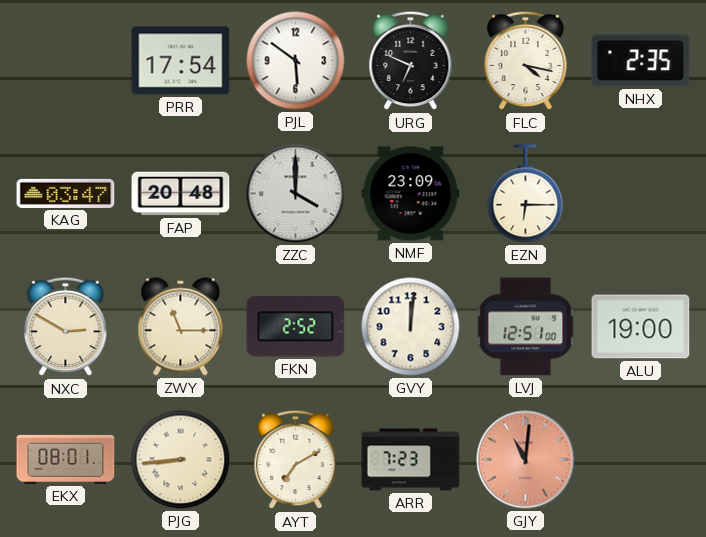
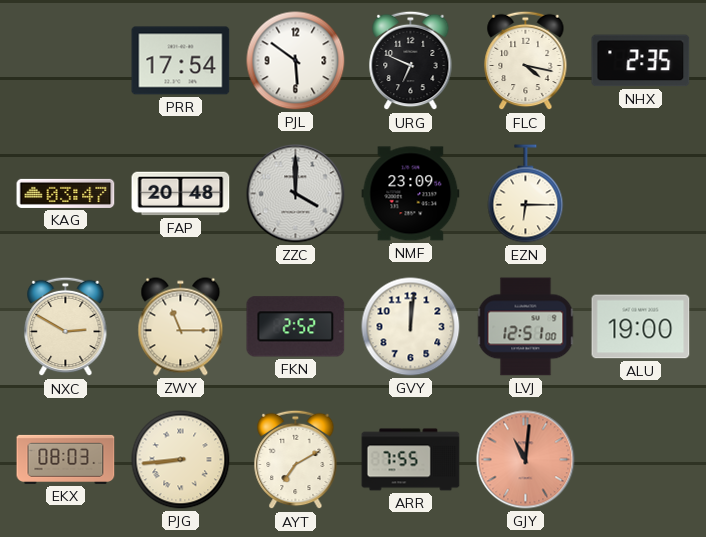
EKX: 08:01 -> 08:03
ARR: 7:23 -> 7:55
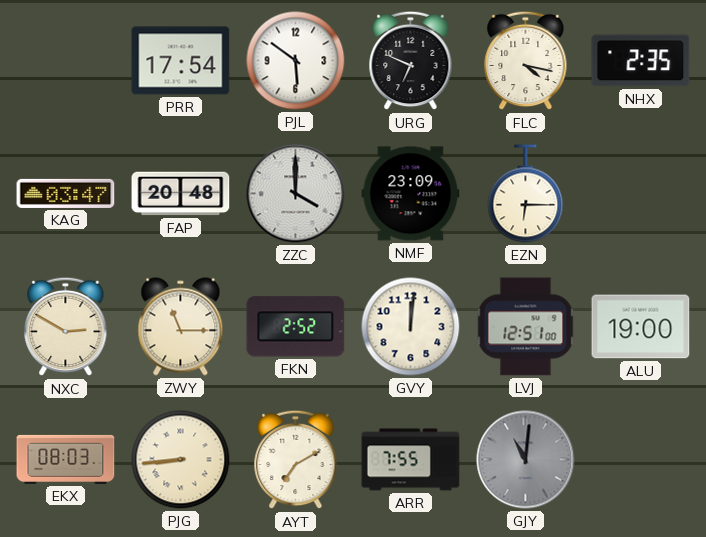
GJY dial: salmon -> grey
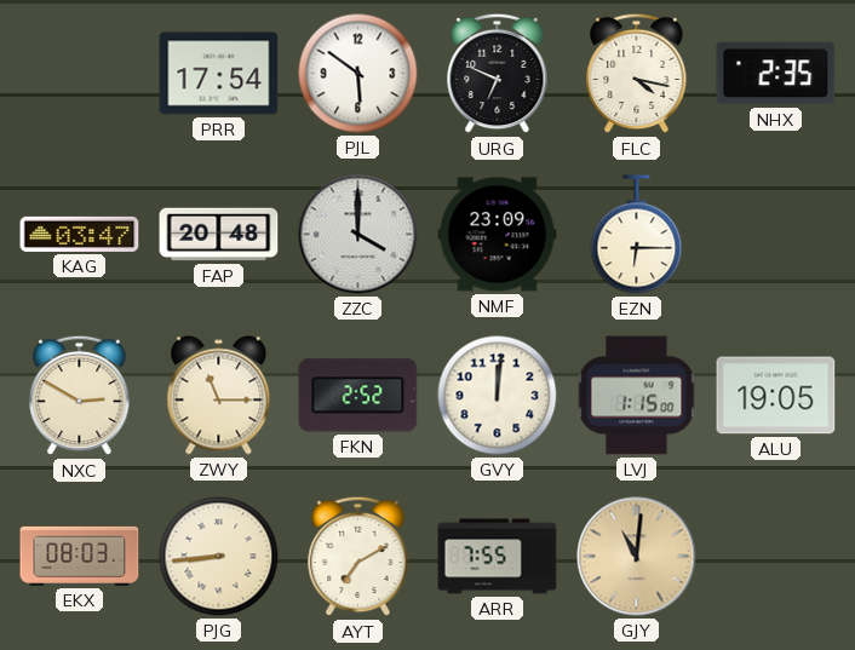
LVJ: 12:51 -> 1:15
ALU: 19:00 -> 19:05
GJY dial: grey -> champagne
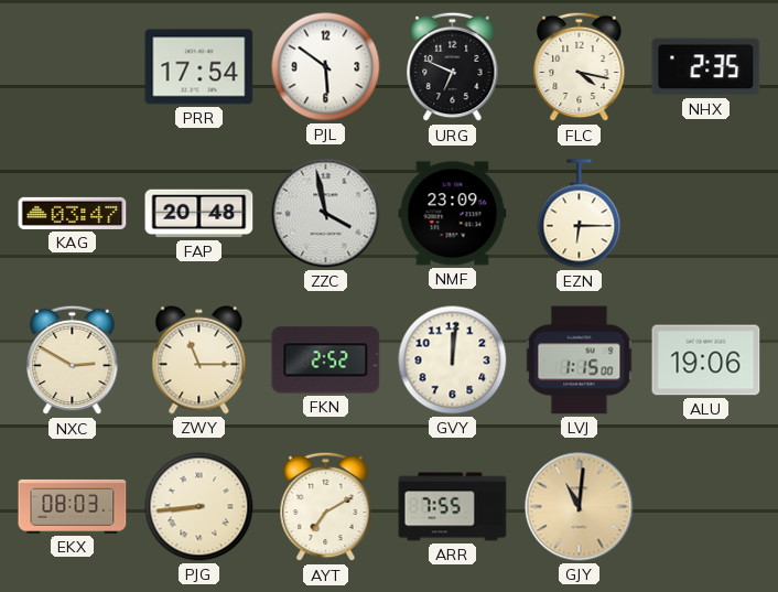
ZZC: 4:00 -> 3:58
ALU: 19:05 -> 19:06
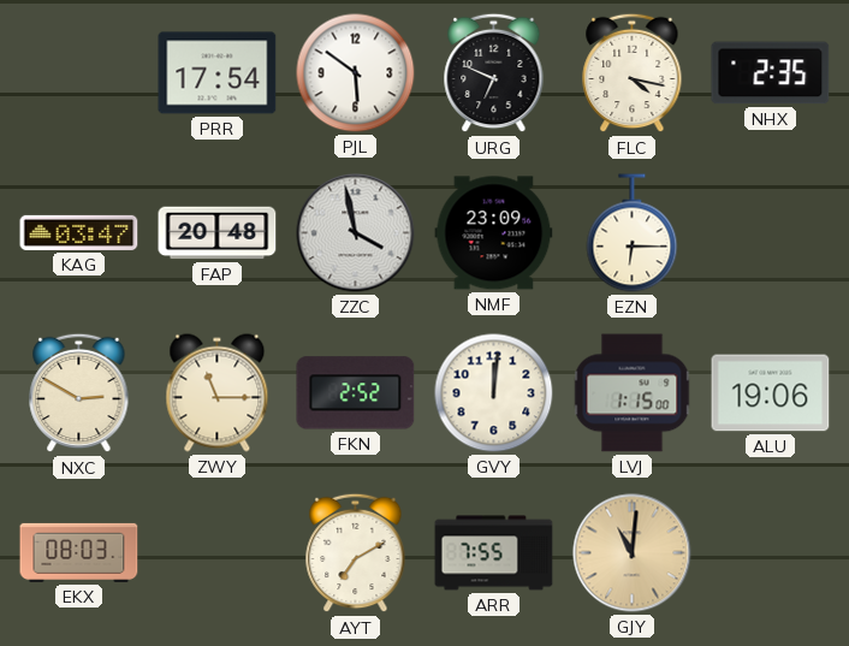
PJG: 8:44 -> none
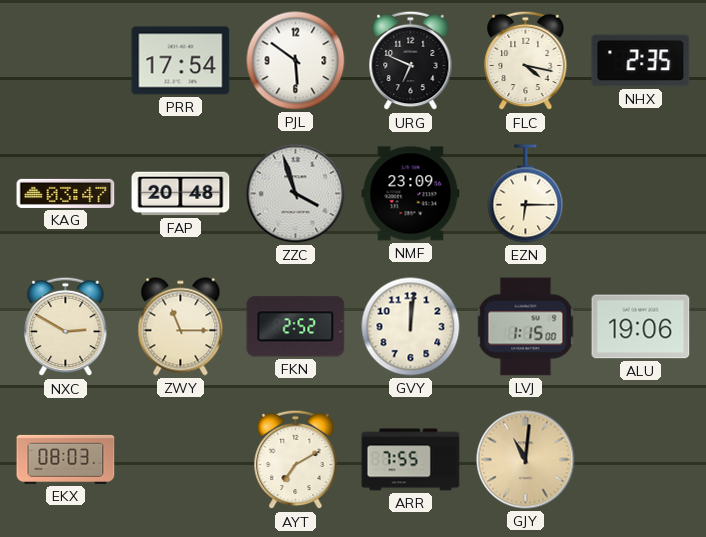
ZZC: 3:58 -> 3:57
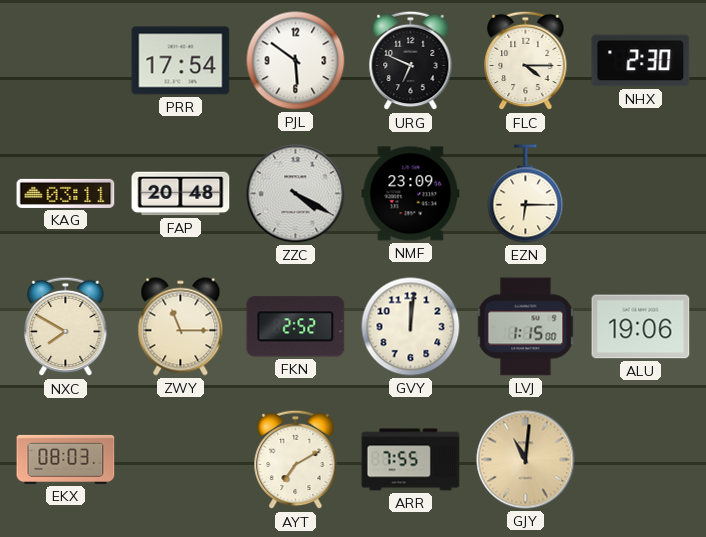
FLC: 4:17 -> 4:15
NHX: 2:35 -> 2:30
KAG: 03:47 -> 03:11
ZZC: 3:57 -> 4:20
NXC: 2:50 -> 7:50
